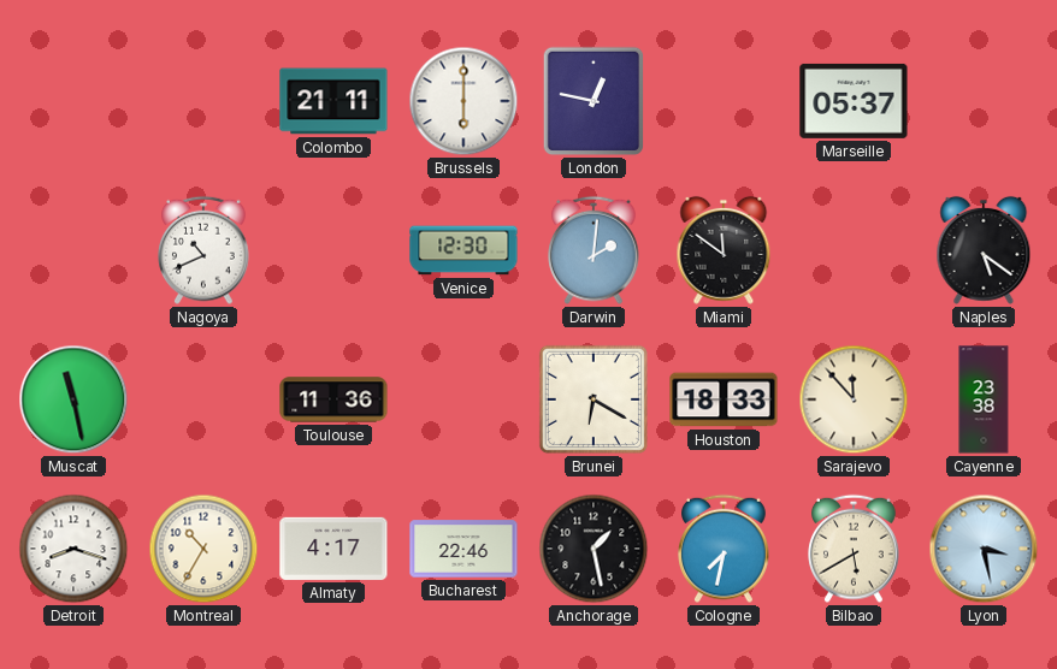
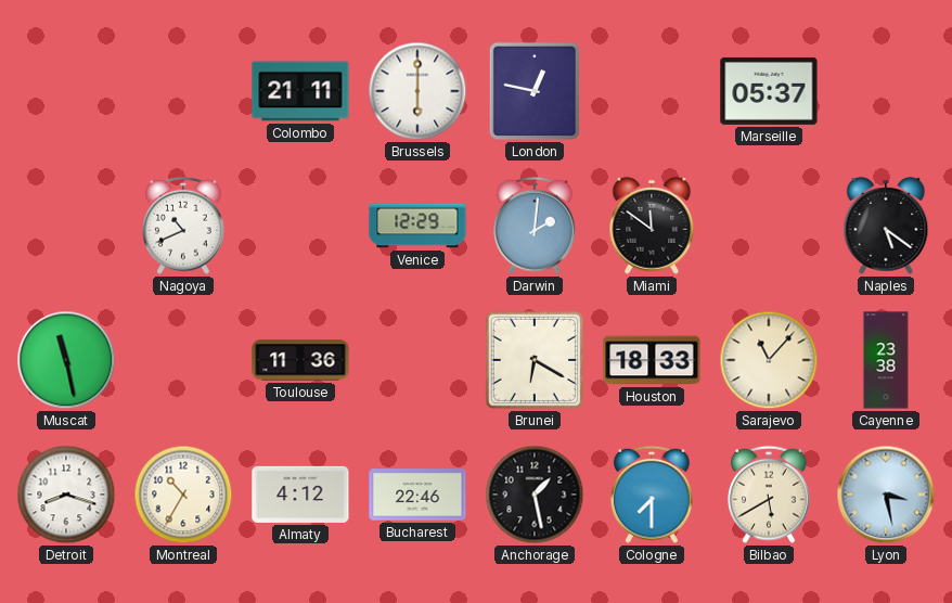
Venice: 12:30 -> 12:29
Sarajevo: 11:53 -> 11:07
Almaty: 4:17 -> 4:12
Cologne: 7:32 -> 7:30
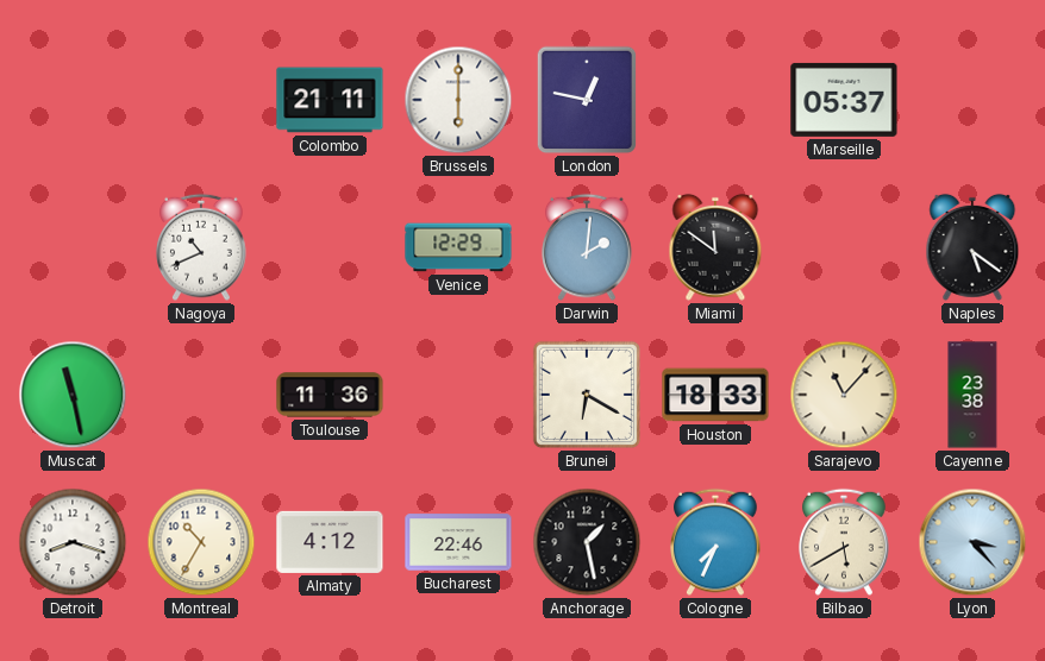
Cologne: 7:30 -> 7:34
Lyon: 3:28 -> 3:23
